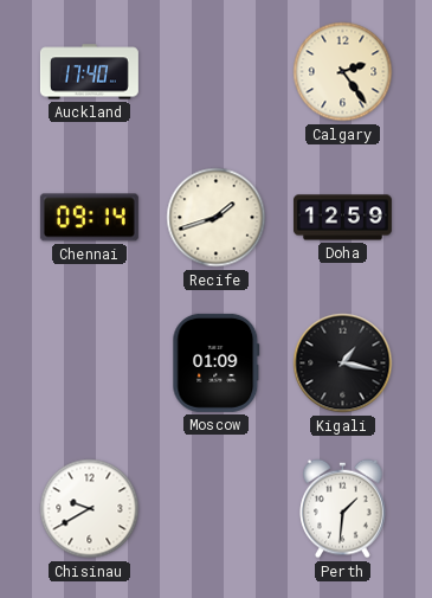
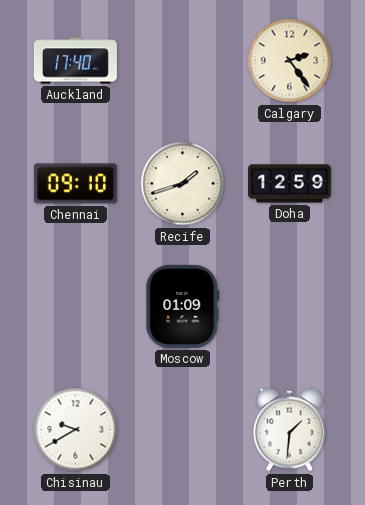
Chennai: 09:14 -> 09:10
Kigali: 1:17 -> none
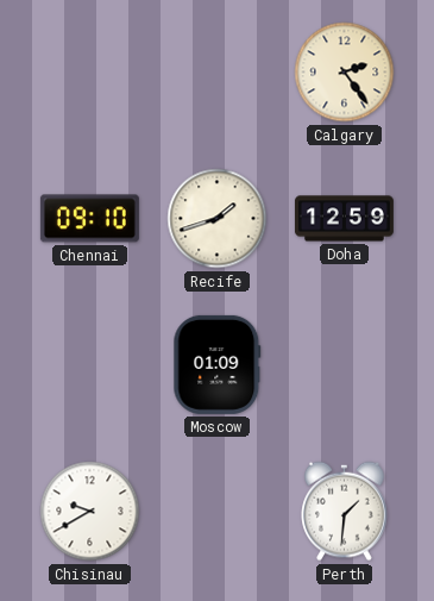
Auckland: 17:40 -> none
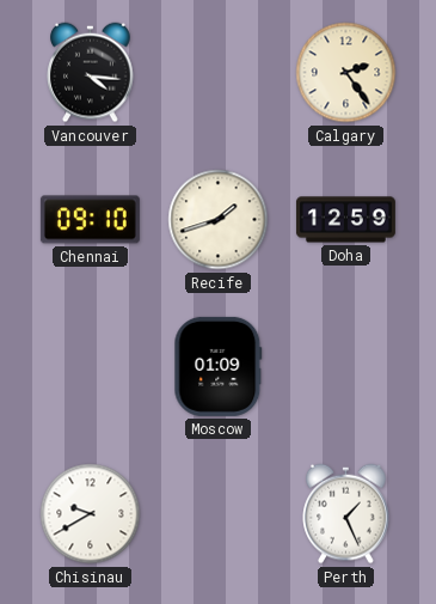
Vancouver: none -> 4:16
Perth: 1:31 -> 1:26
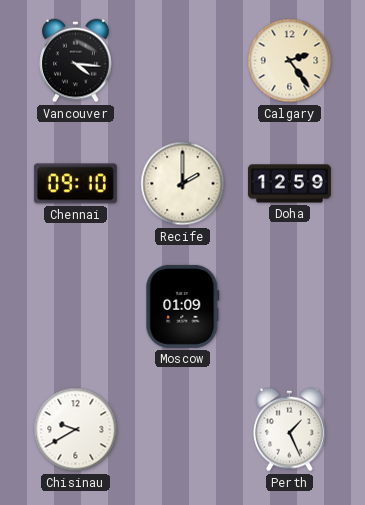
Recife: 1:42 -> 2:00
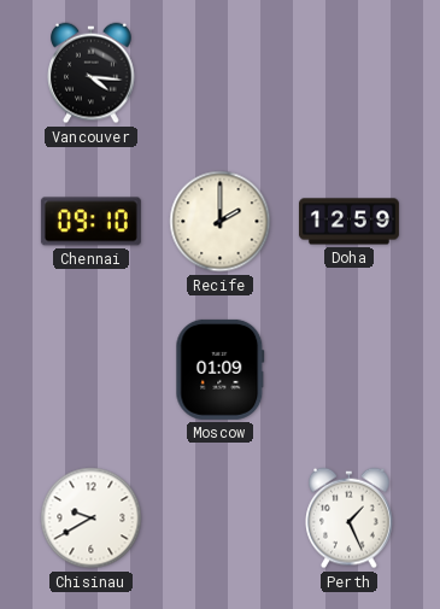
Calgary: 2:24 -> none
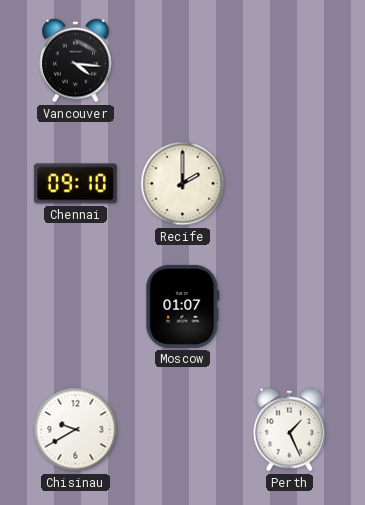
Doha: 12:59 -> none
Moscow: 01:09 -> 01:07
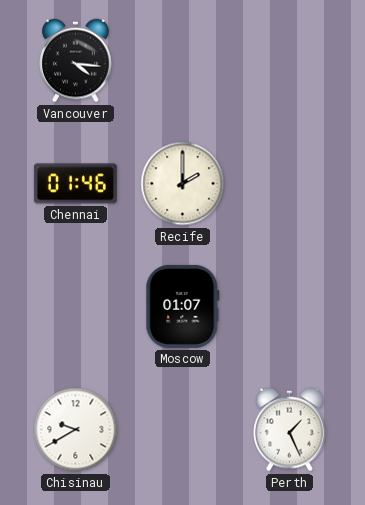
Chennai: 09:10 -> 01:46
